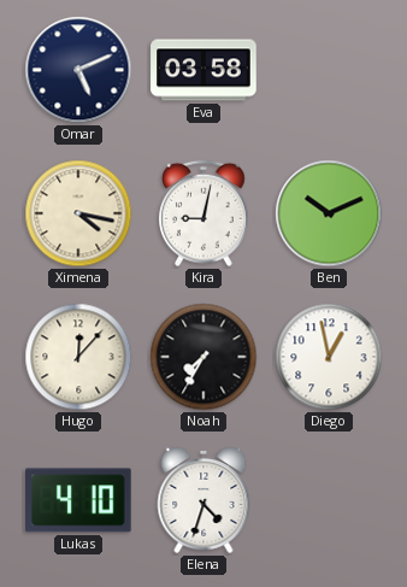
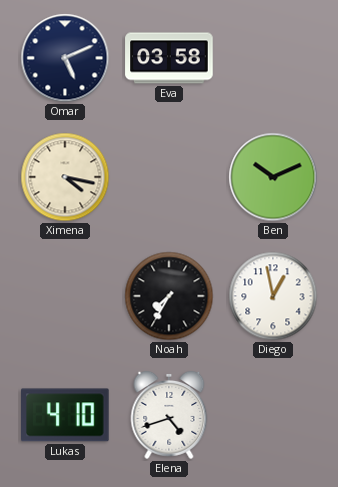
Kira: 9:02 -> none
Hugo: 12:07 -> none
Elena: 4:33 -> 4:42
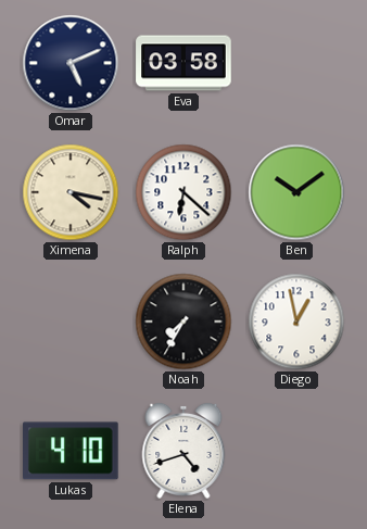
Ralph: none -> 6:22
Ben: 10:11 -> 10:09
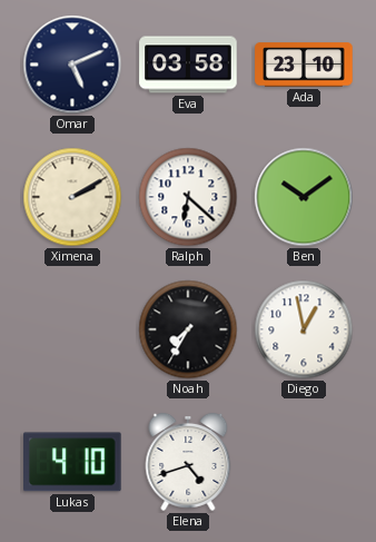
Ada: none -> 23:10
Ximena: 4:17 -> 2:10
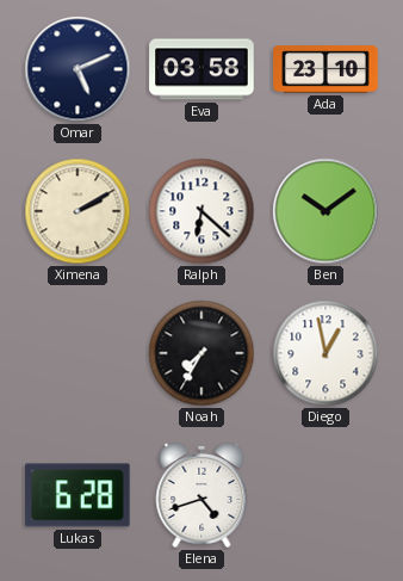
Lukas: 4:10 -> 6:28
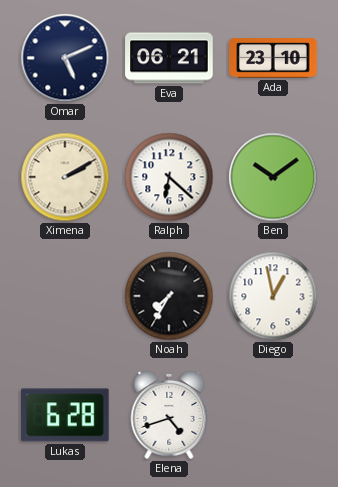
Eva: 03:58 -> 06:21
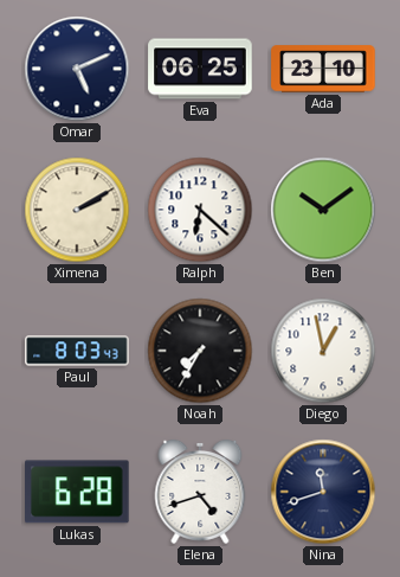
Eva: 06:21 -> 06:25
Paul: none -> 8:03
Nina: none -> 11:42
